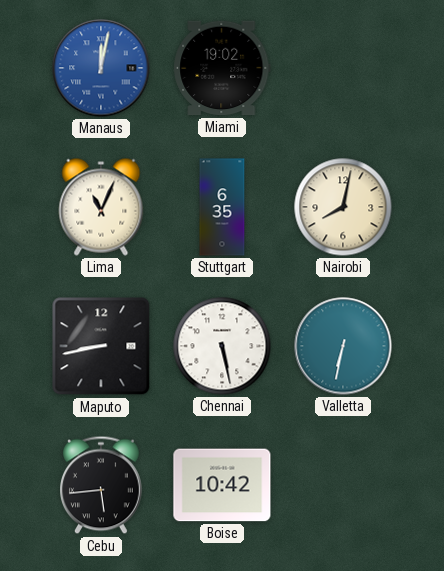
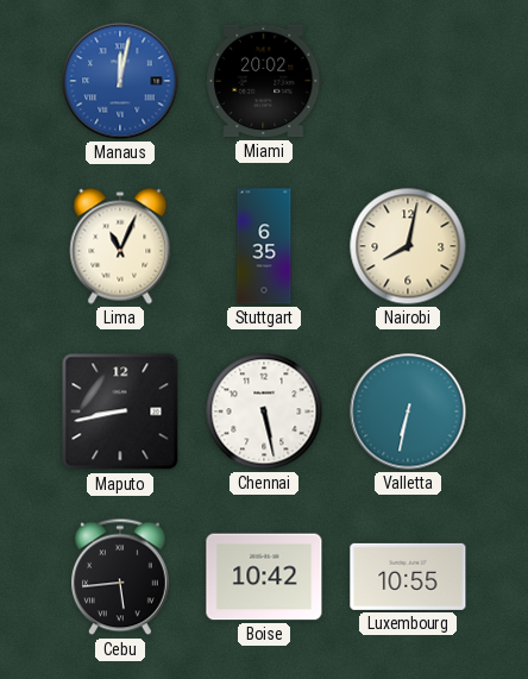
Miami: 19:02 -> 20:02
Luxembourg: none -> 10:55
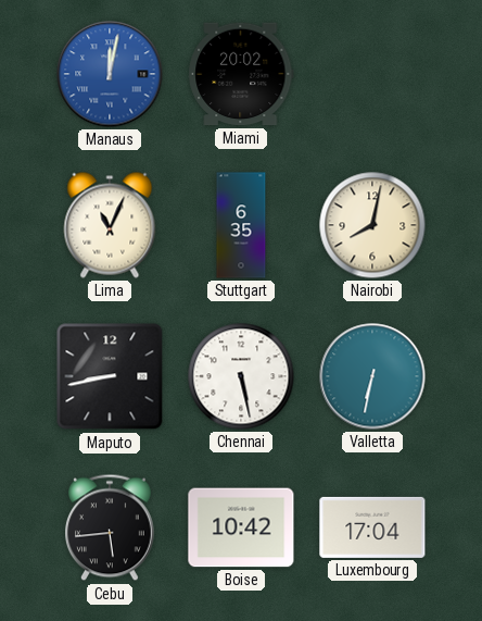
Luxembourg: 10:55 -> 17:04
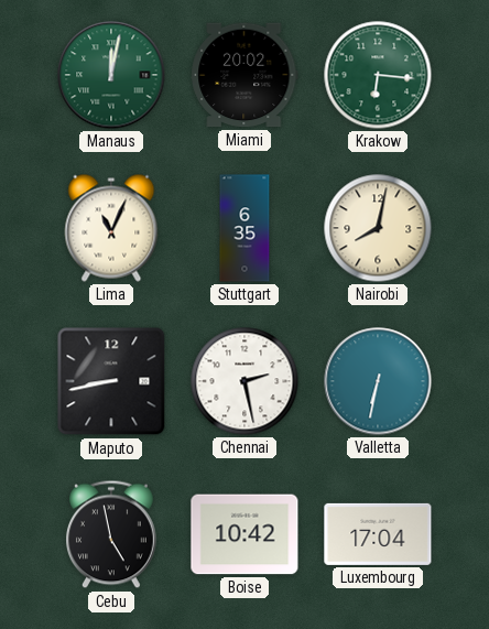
Manaus dial: blue -> green
Krakow: none -> 6:16
Chennai: 5:28 -> 2:28
Cebu: 5:44 -> 4:58
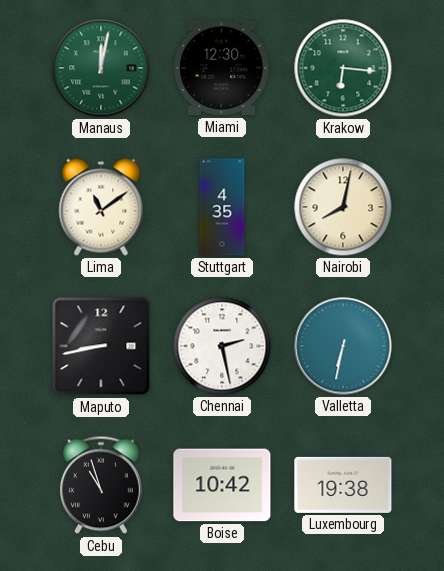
Miami: 20:02 -> 12:30
Lima: 11:04 -> 11:09
Stuttgart: 6:35 -> 4:35
Cebu: 4:58 -> 10:57
Luxembourg: 17:04 -> 19:38
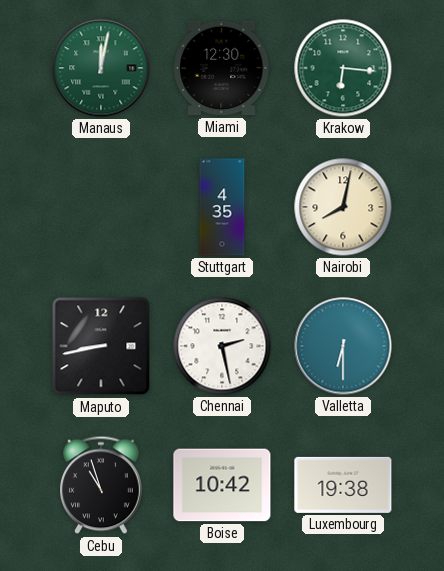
Lima: 11:09 -> none
Valletta: 6:32 -> 6:30
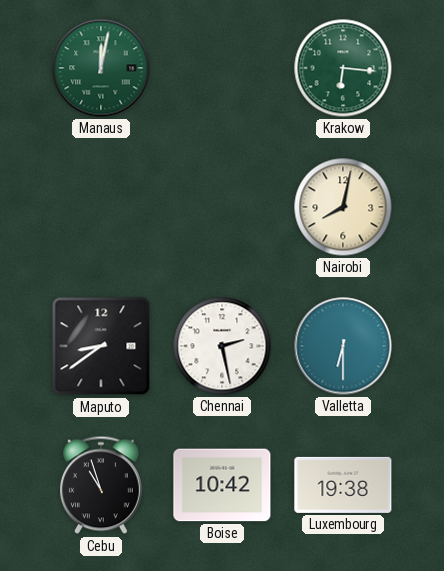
Miami: 12:30 -> none
Stuttgart: 4:35 -> none
Maputo: 8:43 -> 8:39
